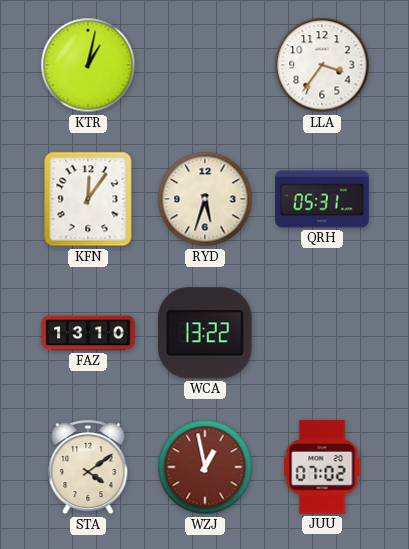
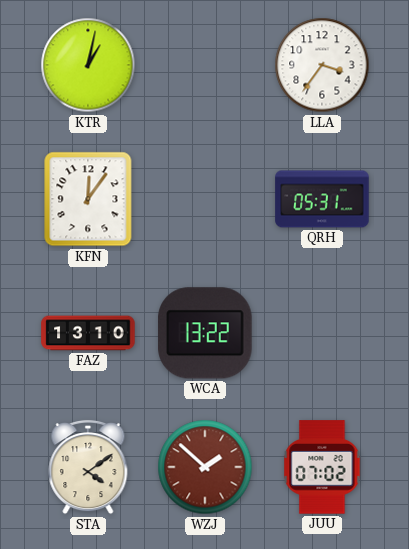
RYD: 5:33 -> none
WZJ: 12:58 -> 1:52
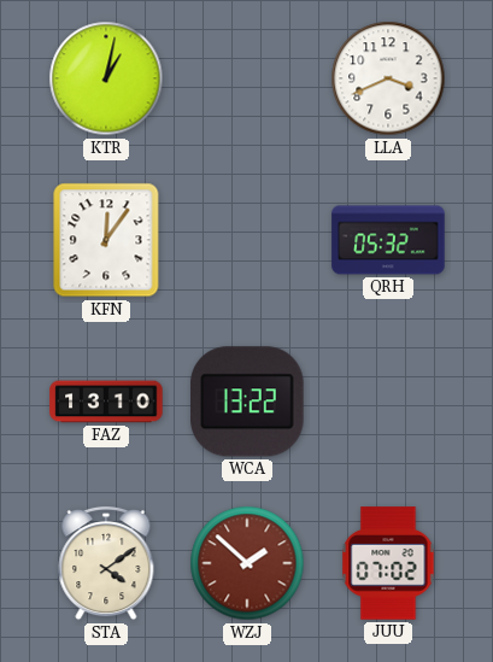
LLA: 3:36 -> 3:41
QRH: 05:31 -> 05:32
